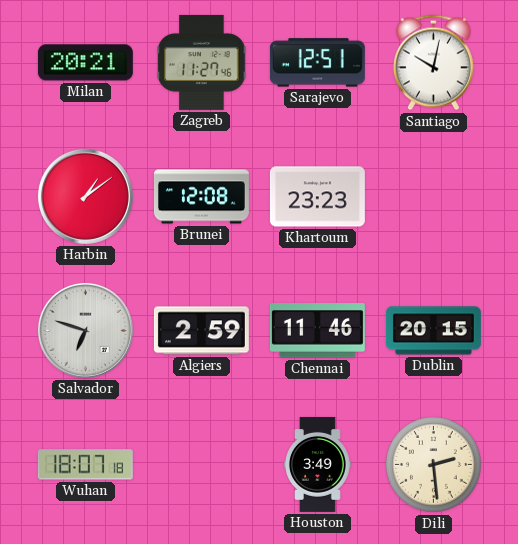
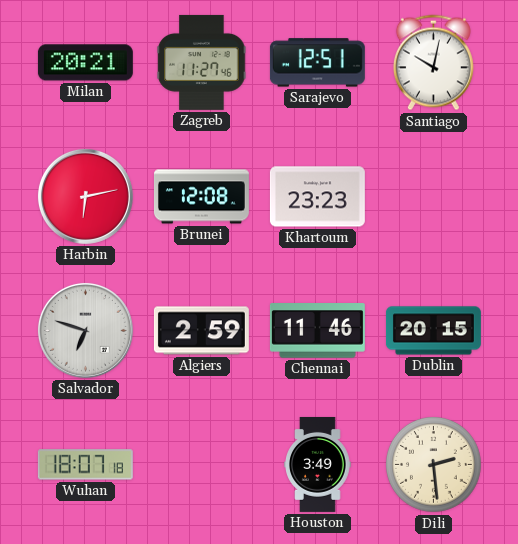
Harbin: 1:09 -> 6:13
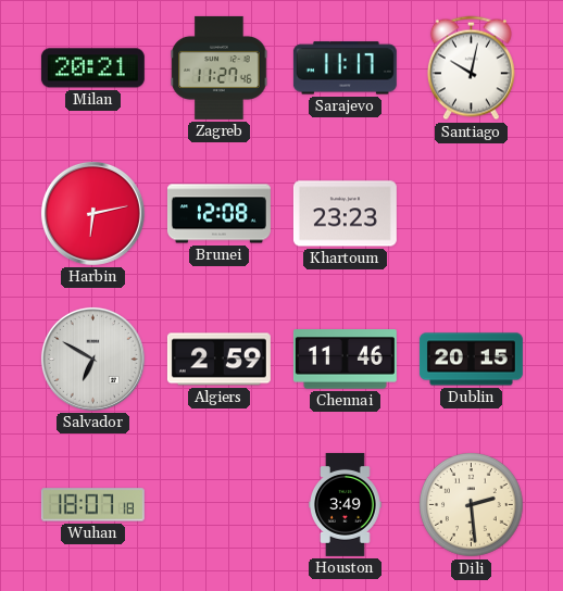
Sarajevo: 12:51 -> 11:17
Salvador: 6:48 -> 6:50
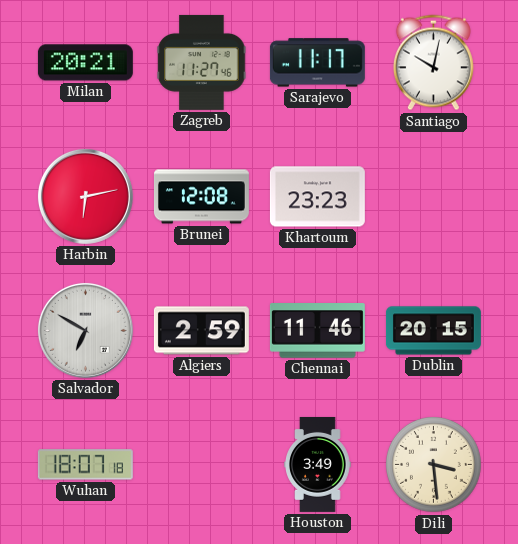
Dili: 2:29 -> 3:29
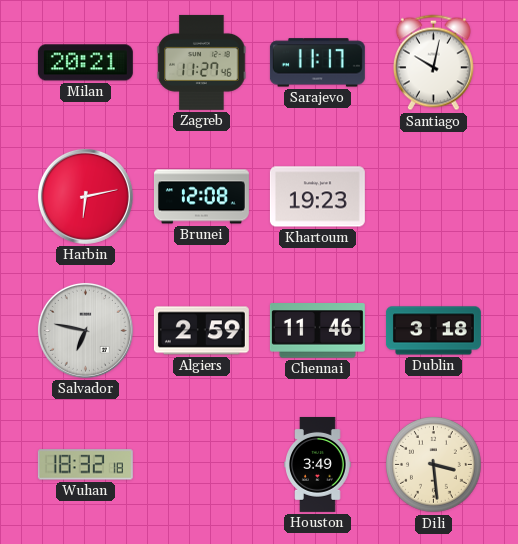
Khartoum: 23:23 -> 19:23
Salvador: 6:50 -> 6:47
Dublin: 20:15 -> 3:18
Wuhan: 18:07 -> 18:32
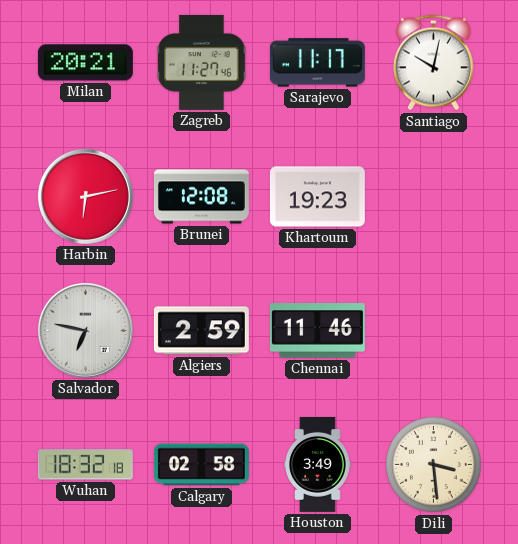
Dublin: 3:18 -> none
Calgary: none -> 02:58
